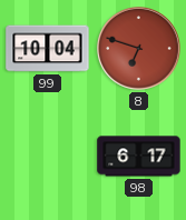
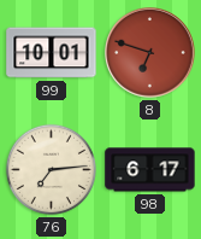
99: 10:04 -> 10:01
76: none -> 7:14
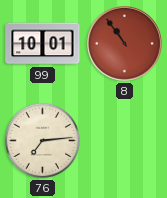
8: 6:48 -> 10:54
98: 6:17 -> none
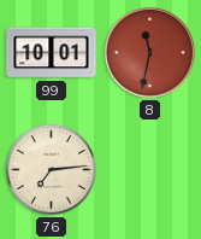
8: 10:54 -> 11:32
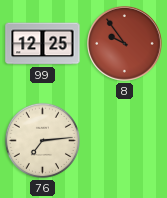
99: 10:01 -> 12:25
8: 11:32 -> 9:54
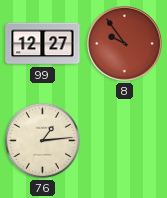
99: 12:25 -> 12:27
76: 7:14 -> 1:14
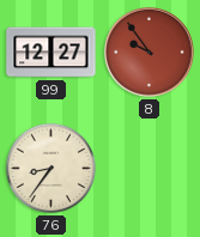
76: 1:14 -> 8:36
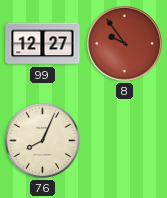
76: 8:36 -> 8:04
